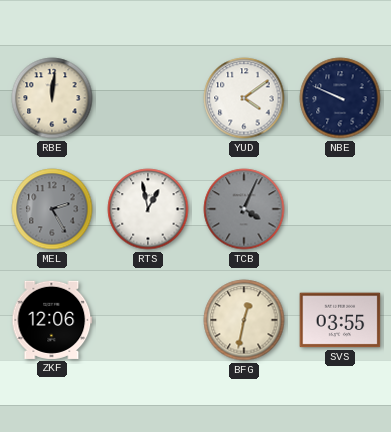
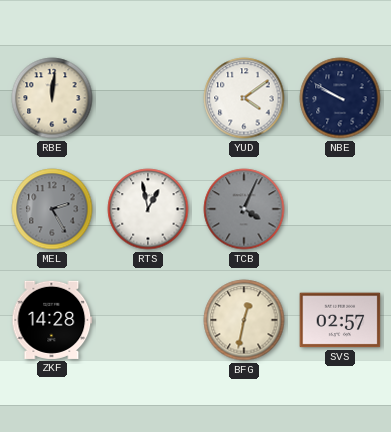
NBE: 9:49 -> 9:50
ZKF: 12:06 -> 14:28
SVS: 03:55 -> 02:57
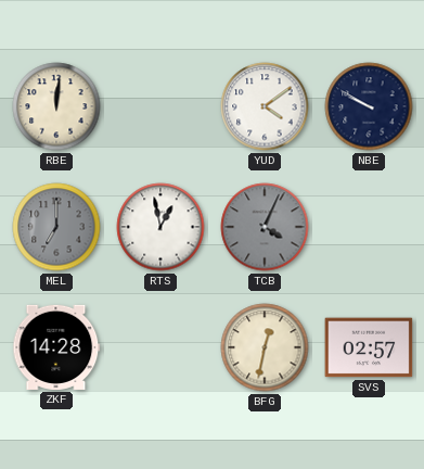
MEL: 2:25 -> 7:00
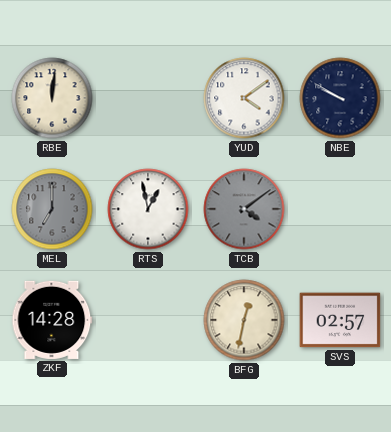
TCB: 4:04 -> 4:09
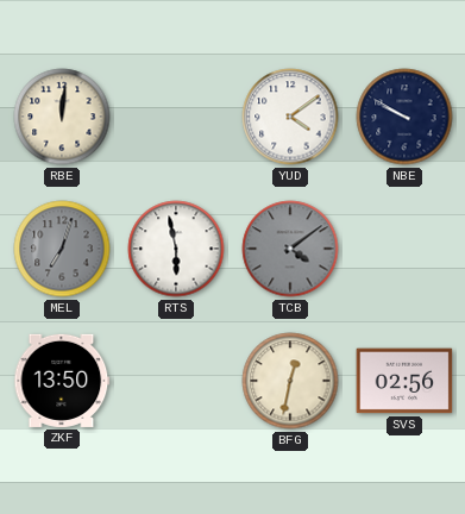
MEL: 7:00 -> 7:03
RTS: 12:58 -> 5:58
ZKF: 14:28 -> 13:50
SVS: 02:57 -> 02:56
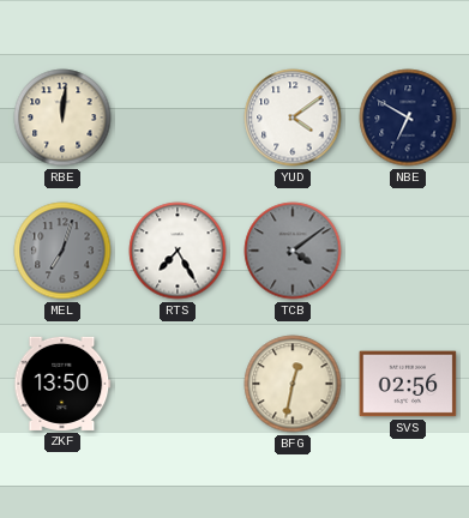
NBE: 9:50 -> 6:50
RTS: 5:58 -> 7:25
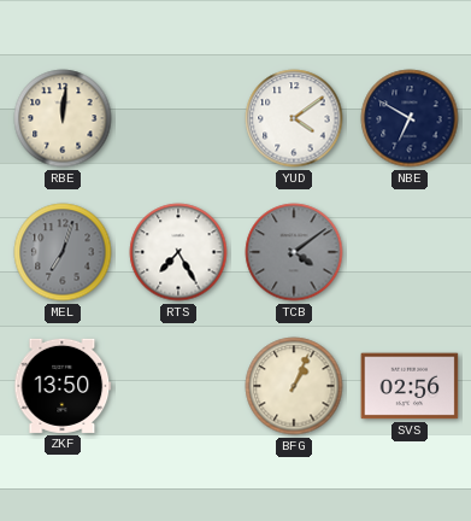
BFG: 12:32 -> 1:04
